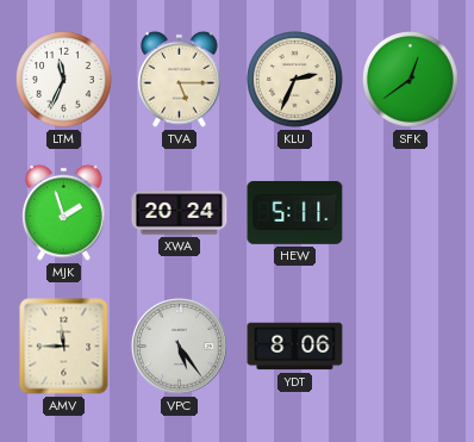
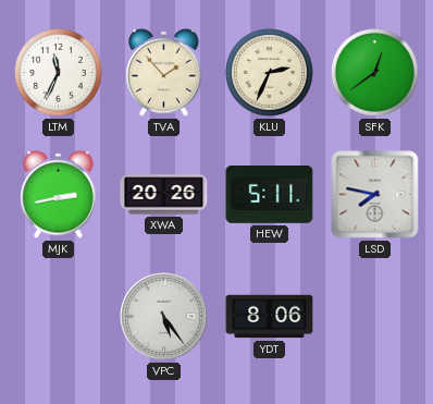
TVA: 5:15 -> 1:53
MJK: 1:57 -> 2:43
XWA: 20:24 -> 20:26
LSD: none -> 7:47
AMV: 11:45 -> none
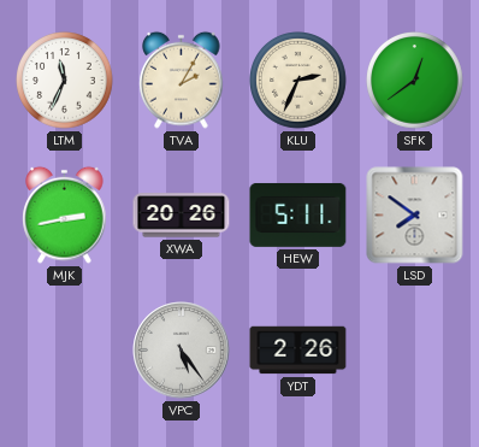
TVA: 1:53 -> 2:05
LSD: 7:47 -> 7:51
YDT: 8:06 -> 2:26
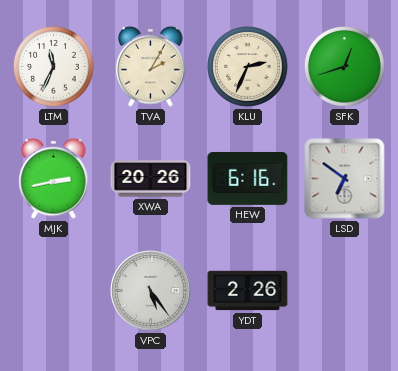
SFK: 12:39 -> 12:42
HEW: 5:11 -> 6:16
LSD: 7:51 -> 6:51
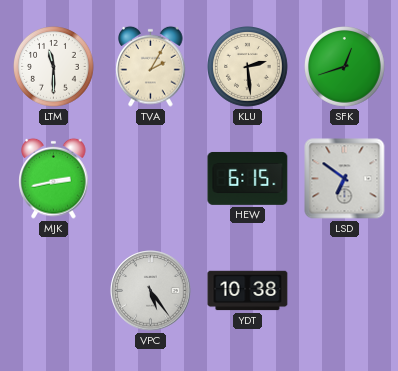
LTM: 11:34 -> 11:30
KLU: 2:34 -> 2:29
XWA: 20:26 -> none
HEW: 6:16 -> 6:15
YDT: 2:26 -> 10:38
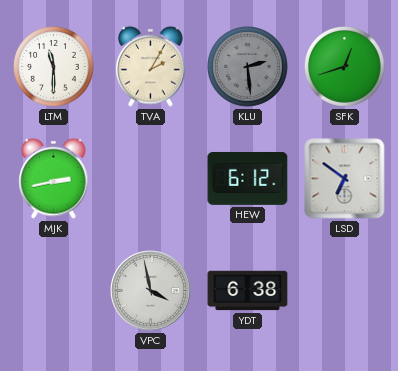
KLU dial: cream -> grey
HEW: 6:15 -> 6:12
VPC: 5:24 -> 3:58
YDT: 10:38 -> 6:38
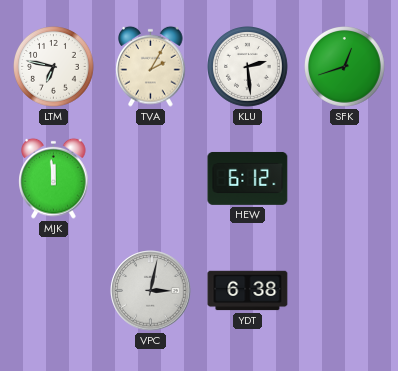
LTM: 11:30 -> 6:47
KLU dial: grey -> white
MJK: 2:43 -> 11:59
LSD: 6:51 -> none
VPC: 3:58 -> 3:02
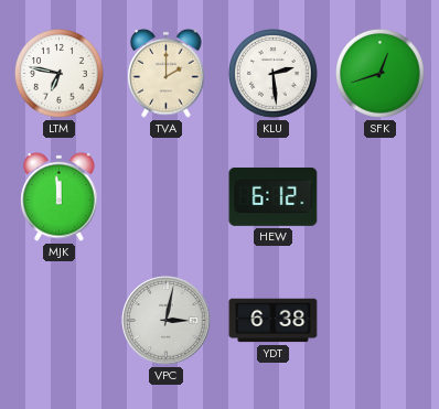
TVA: 2:05 -> 2:00
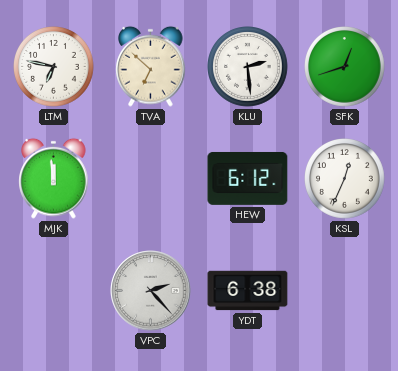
TVA: 2:00 -> 6:52
KSL: none -> 12:34
VPC: 3:02 -> 2:23
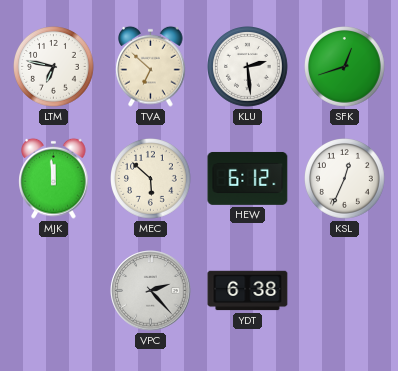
MEC: none -> 5:52
